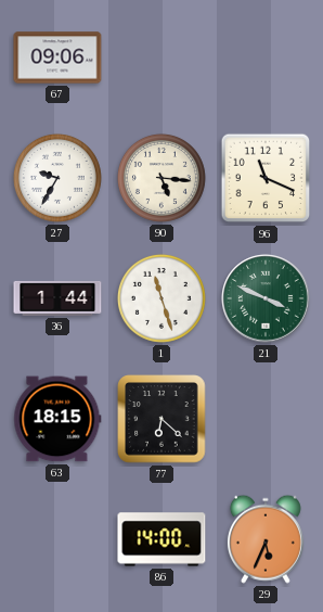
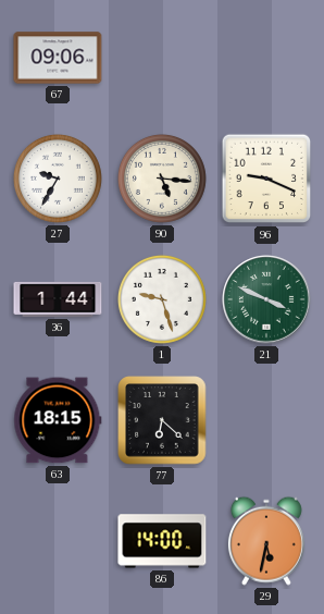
96: 11:19 -> 9:19
1: 11:27 -> 9:27
29: 5:34 -> 5:32
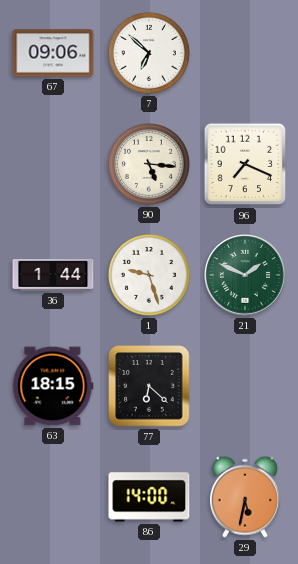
7: none -> 6:52
27: 9:35 -> none
96: 9:19 -> 7:19
21: 3:49 -> 1:49
